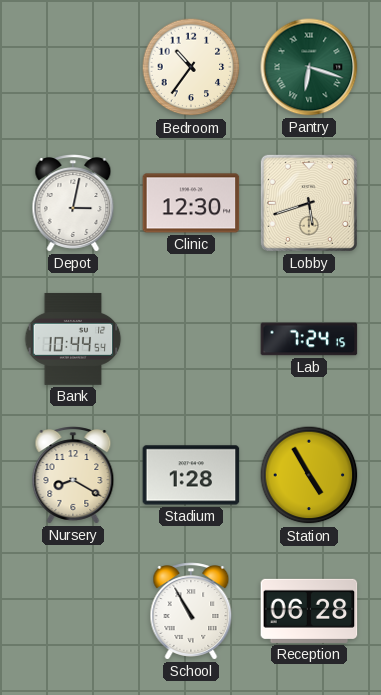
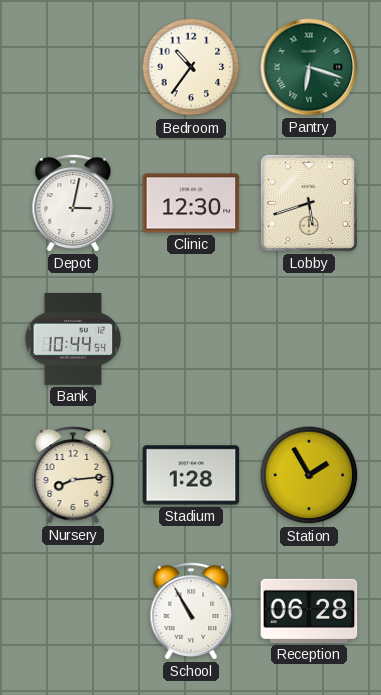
Lab: 7:24 -> none
Nursery: 8:20 -> 8:14
Station: 4:55 -> 1:55
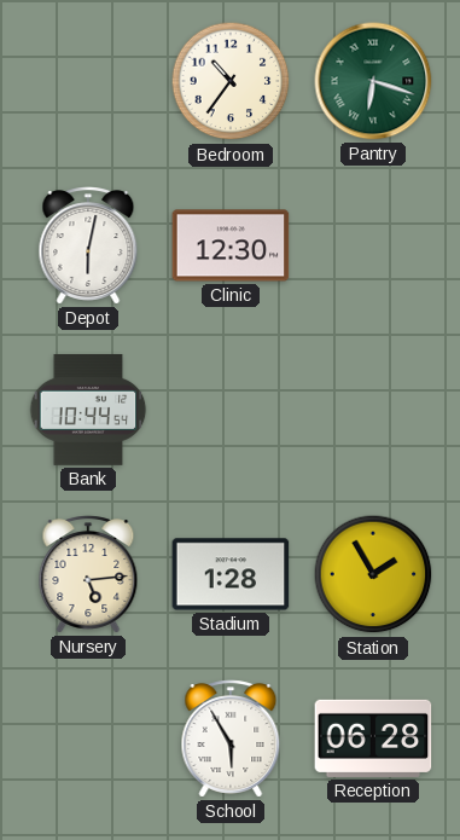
Depot: 3:02 -> 6:02
Lobby: 5:42 -> none
Nursery: 8:14 -> 5:14
School: 10:55 -> 5:55
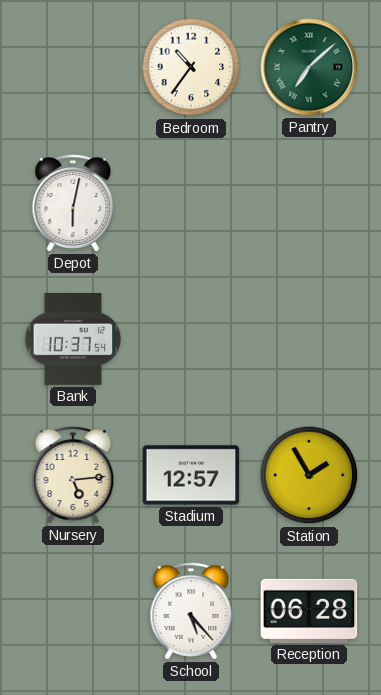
Pantry: 6:18 -> 7:08
Clinic: 12:30 -> none
Bank: 10:44 -> 10:37
Stadium: 1:28 -> 12:57
School: 5:55 -> 5:23
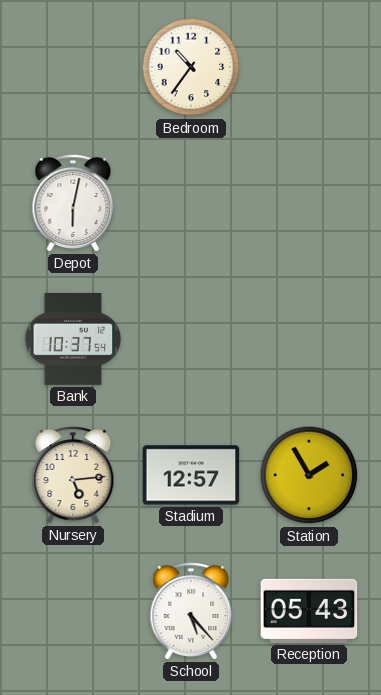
Pantry: 7:08 -> none
Reception: 06:28 -> 05:43
